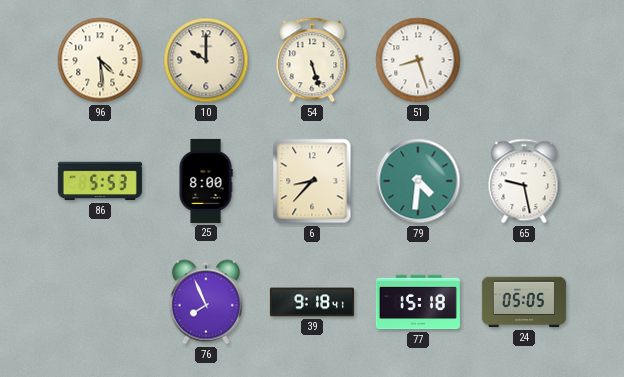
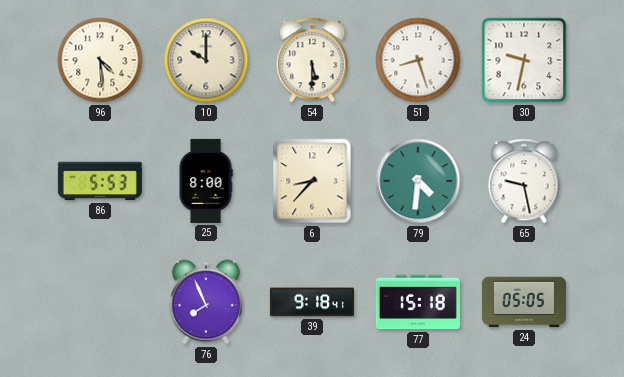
54: 5:27 -> 5:30
30: none -> 9:32
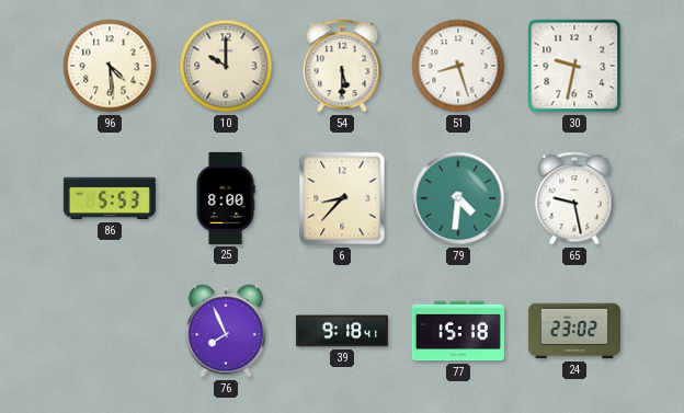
24: 05:05 -> 23:02
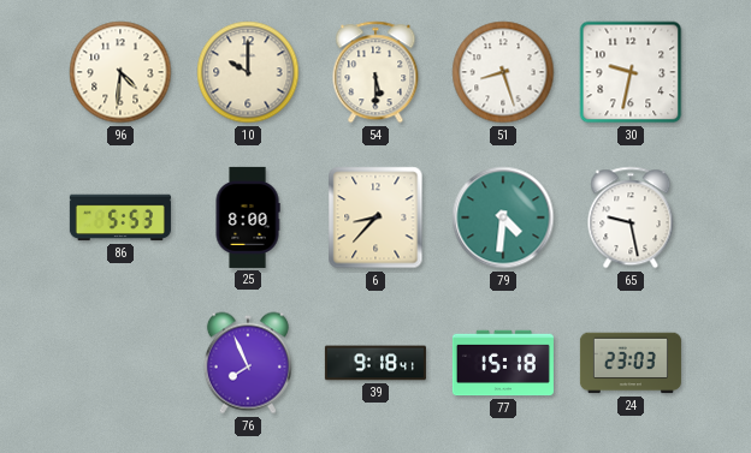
96: 4:29 -> 4:31
24: 23:02 -> 23:03
